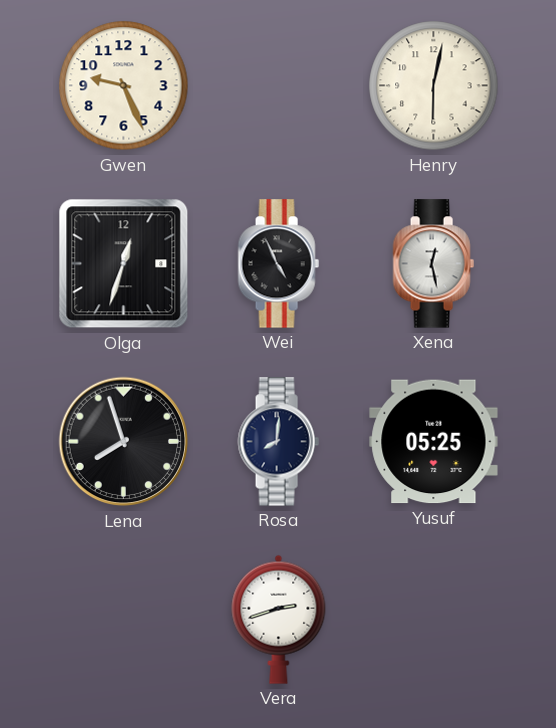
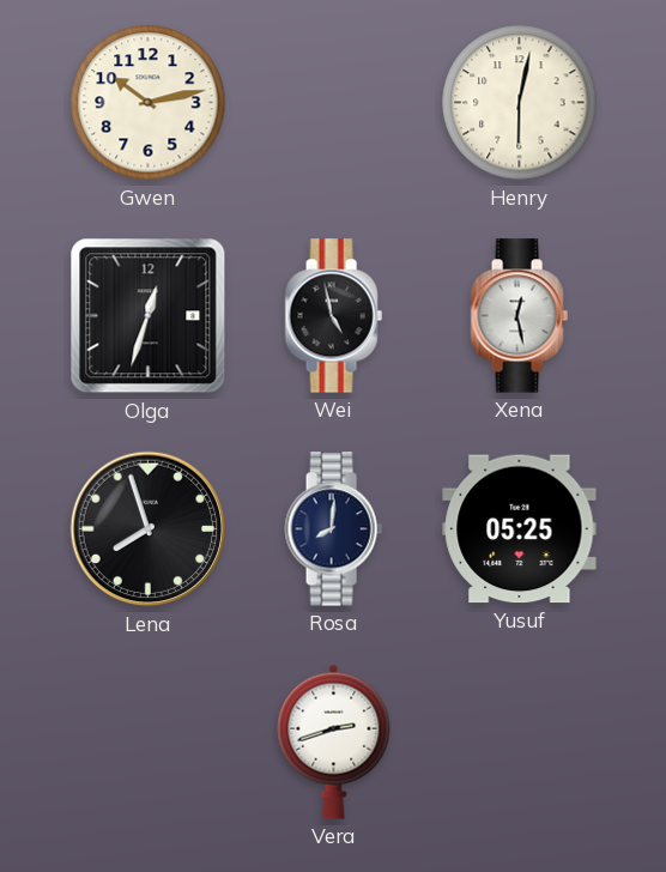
Gwen: 9:26 -> 10:13
Wei: 4:56 -> 4:58
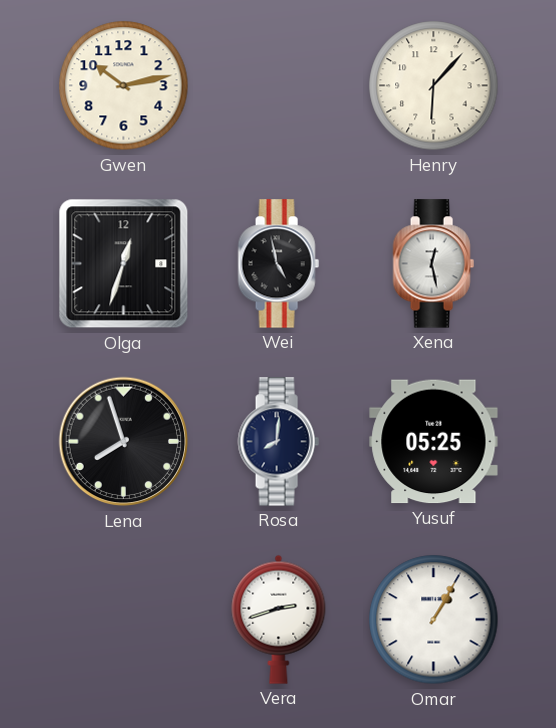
Henry: 6:02 -> 6:07
Omar: none -> 1:05
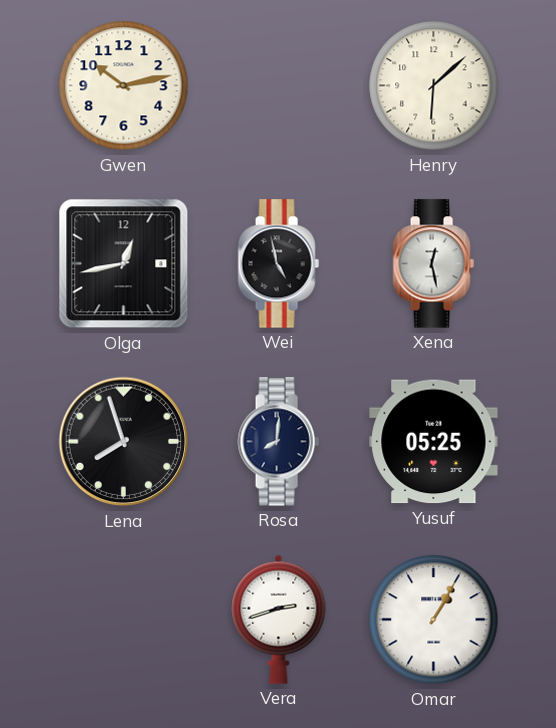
Henry: 6:07 -> 6:08
Olga: 12:33 -> 12:43
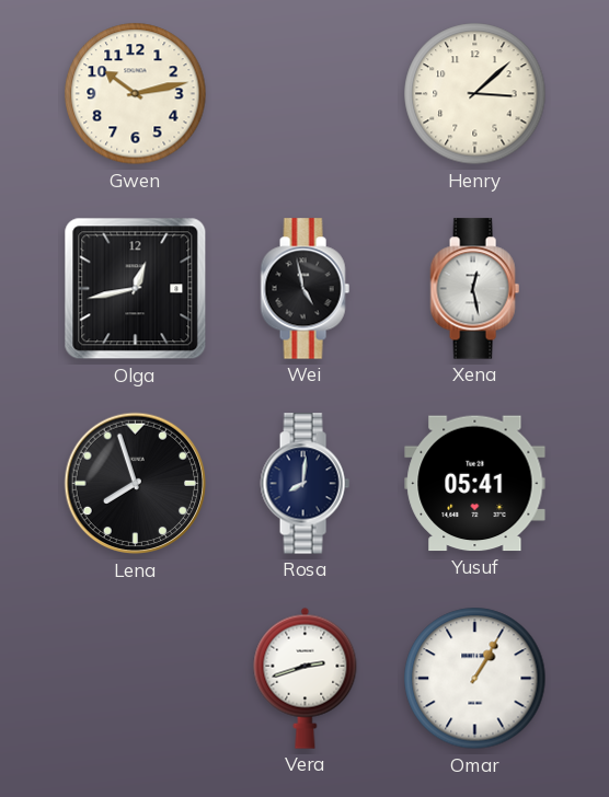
Henry: 6:08 -> 3:08
Yusuf: 05:25 -> 05:41
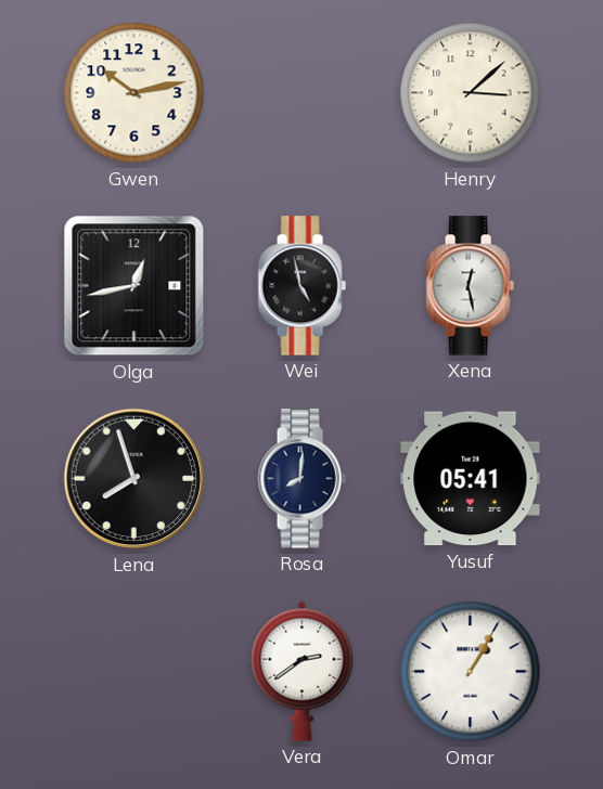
Vera: 2:42 -> 2:39
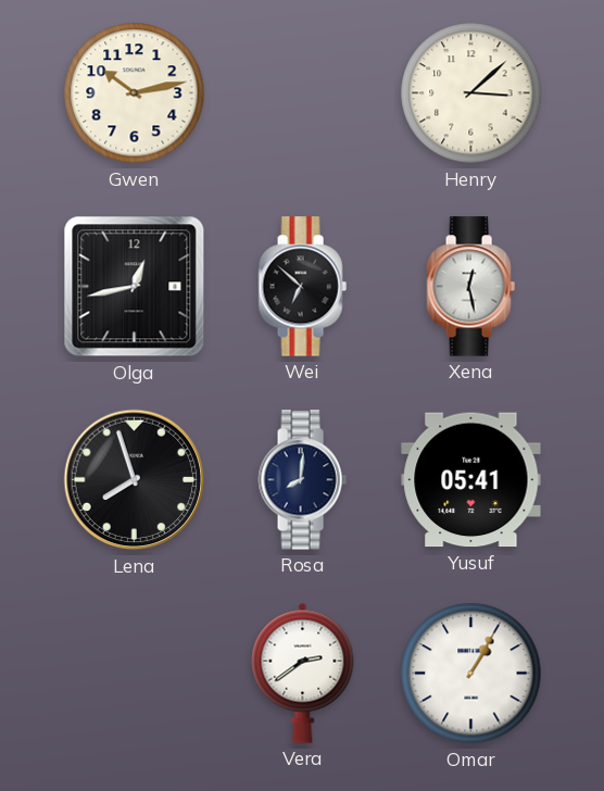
Wei: 4:58 -> 6:52
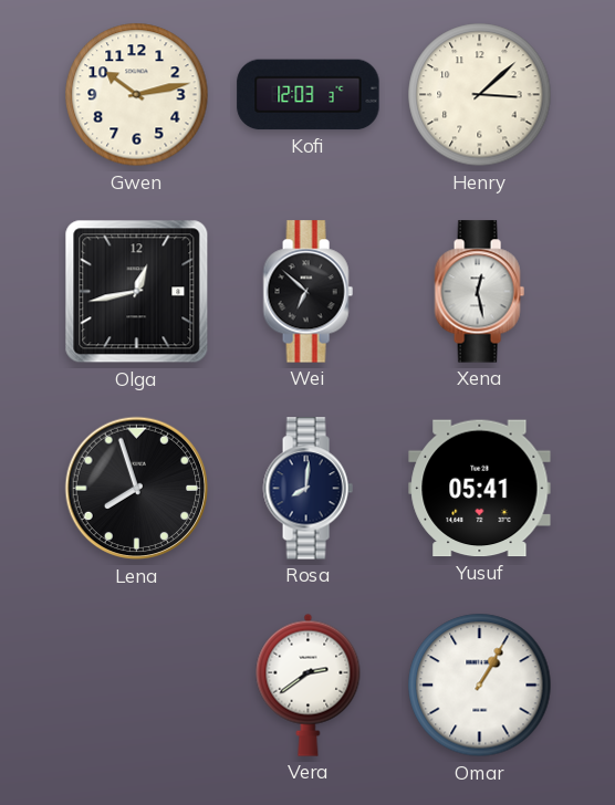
Kofi: none -> 12:03
